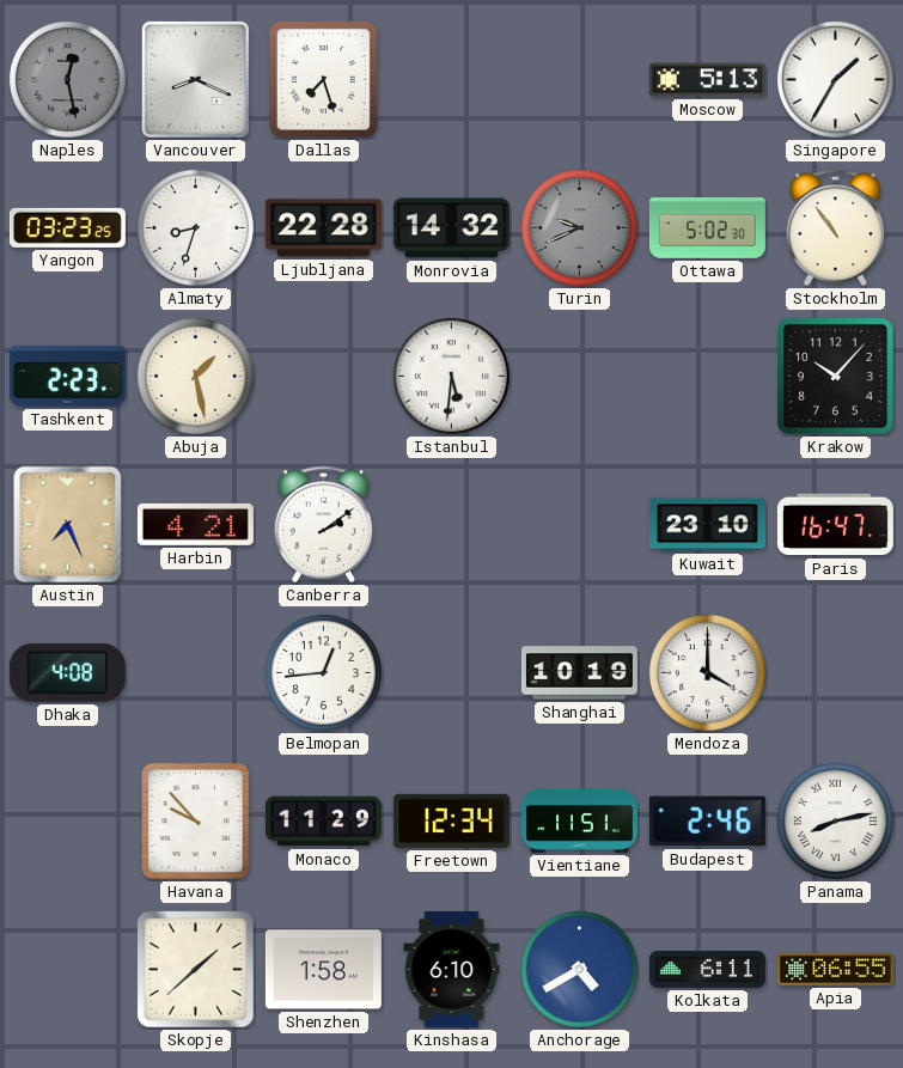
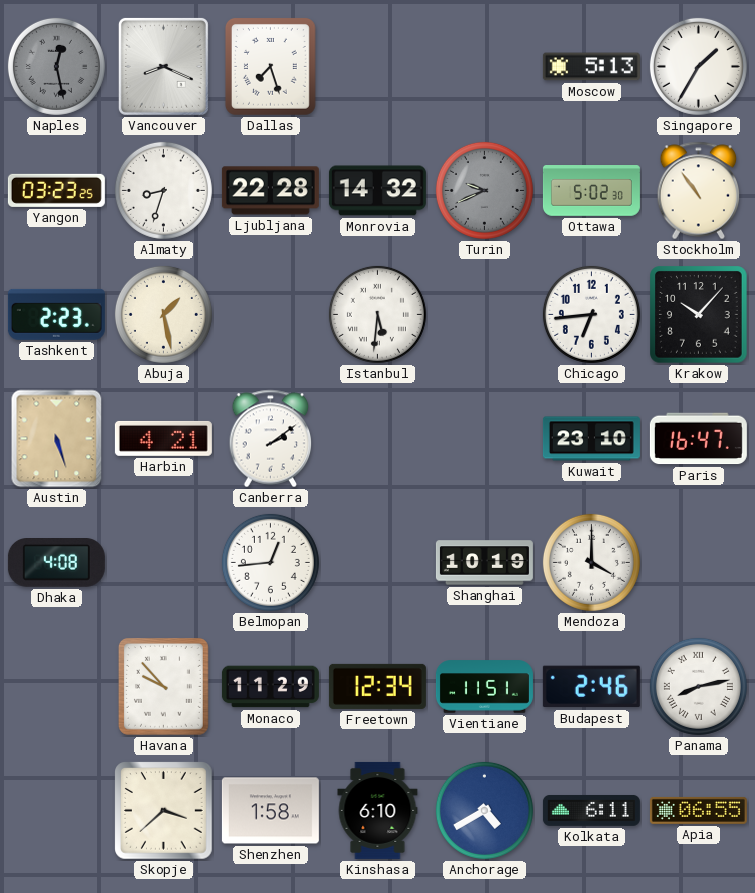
Chicago: none -> 6:44
Austin: 7:26 -> 5:27
Skopje: 1:38 -> 3:38
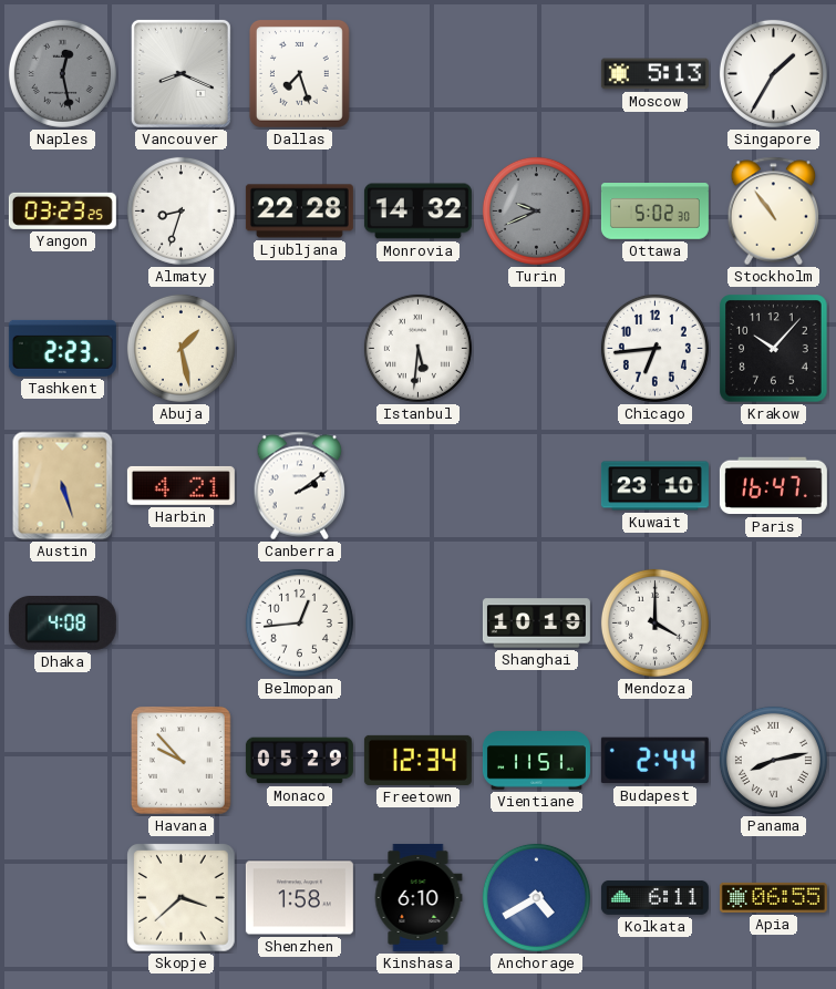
Monaco: 11:29 -> 05:29
Budapest: 2:46 -> 2:44
